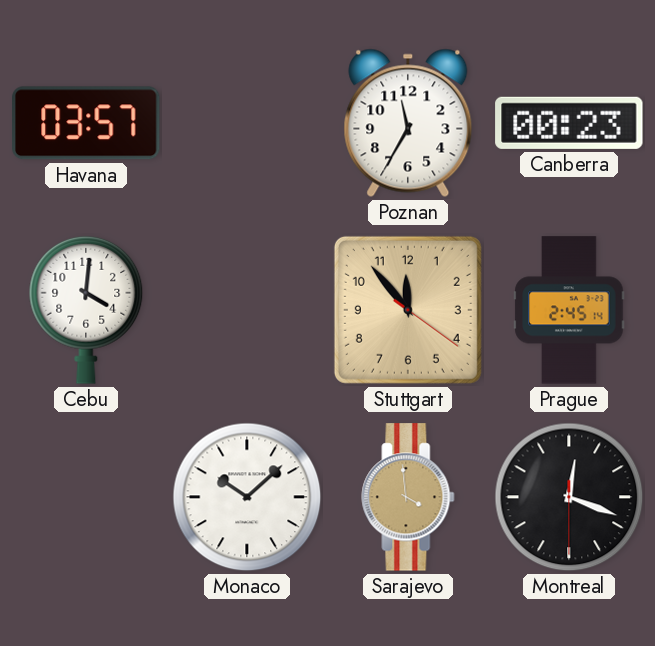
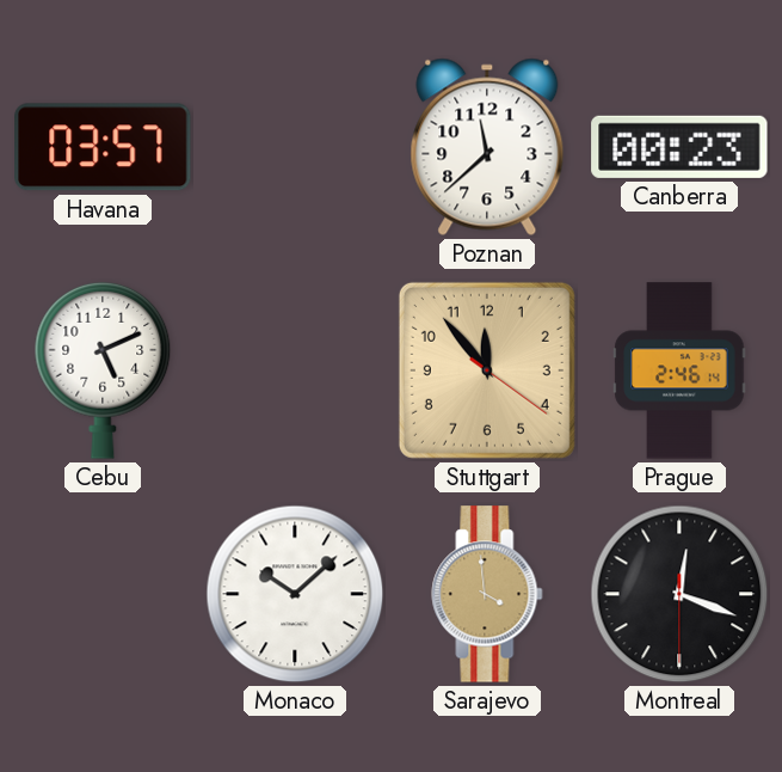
Poznan: 11:35 -> 11:38
Cebu: 4:01 -> 5:11
Prague: 2:45 -> 2:46
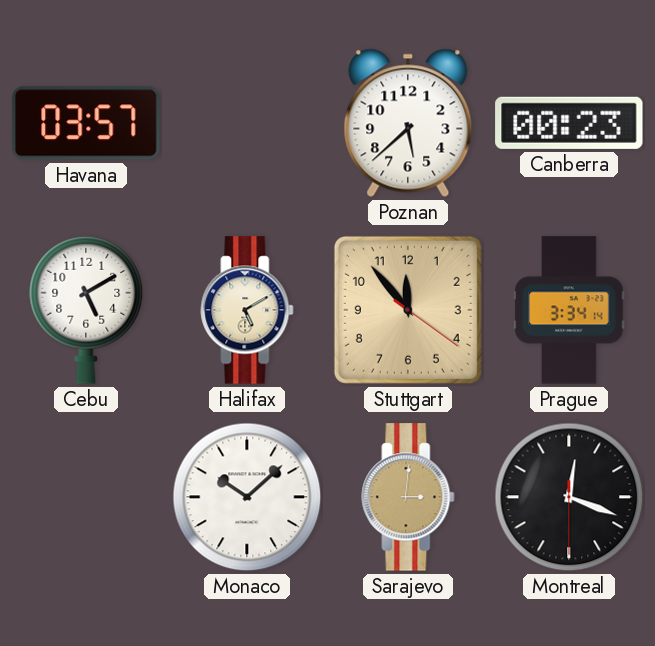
Poznan: 11:38 -> 5:38
Cebu: 5:11 -> 5:10
Halifax: none -> 5:10
Prague: 2:46 -> 3:34
Sarajevo: 3:59 -> 3:01
